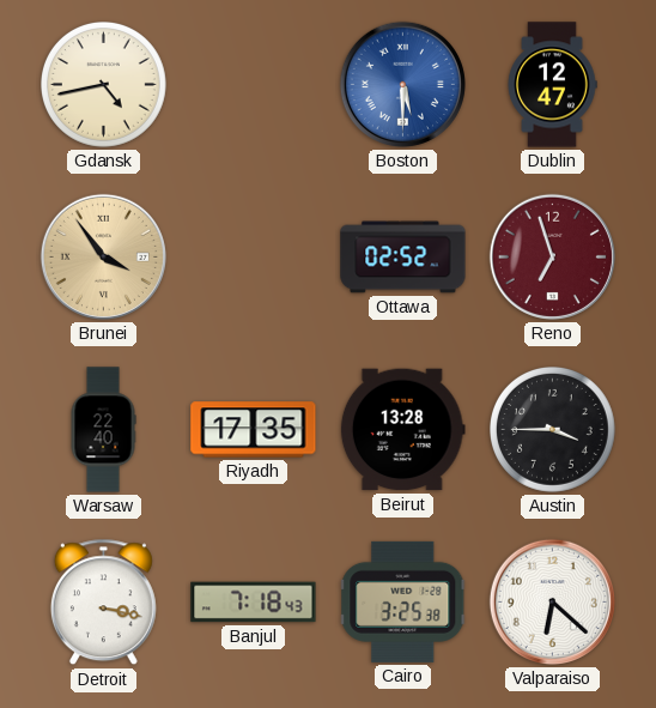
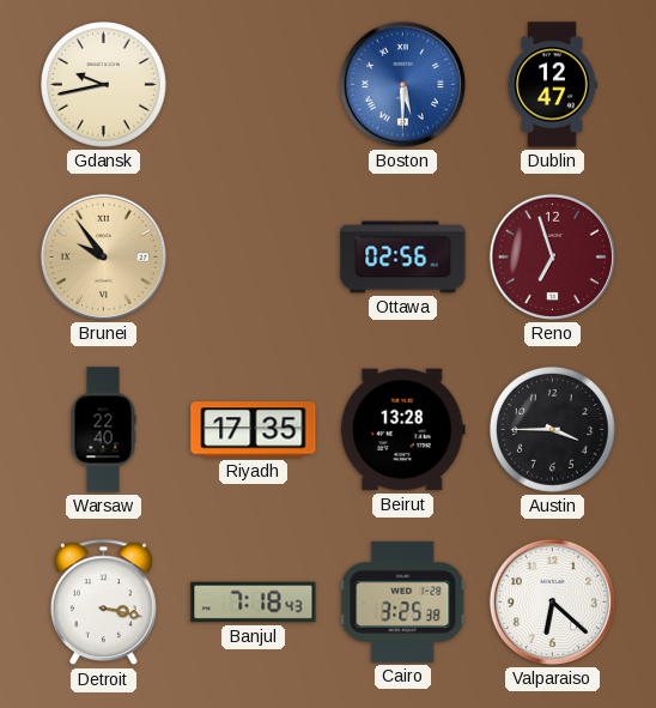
Gdansk: 4:43 -> 9:43
Brunei: 3:54 -> 9:54
Ottawa: 02:52 -> 02:56
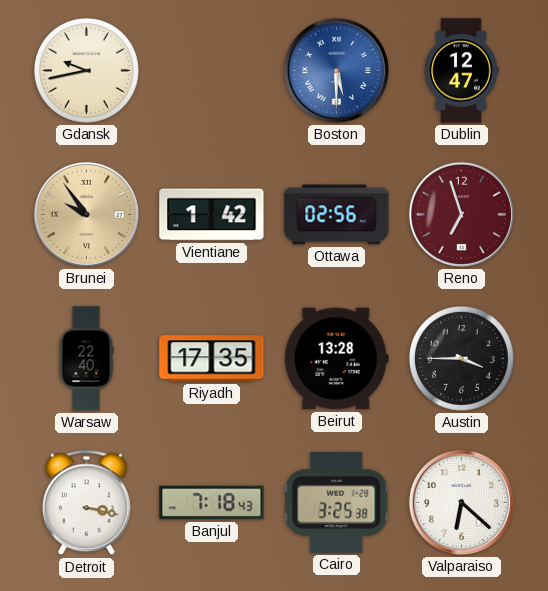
Vientiane: none -> 1:42
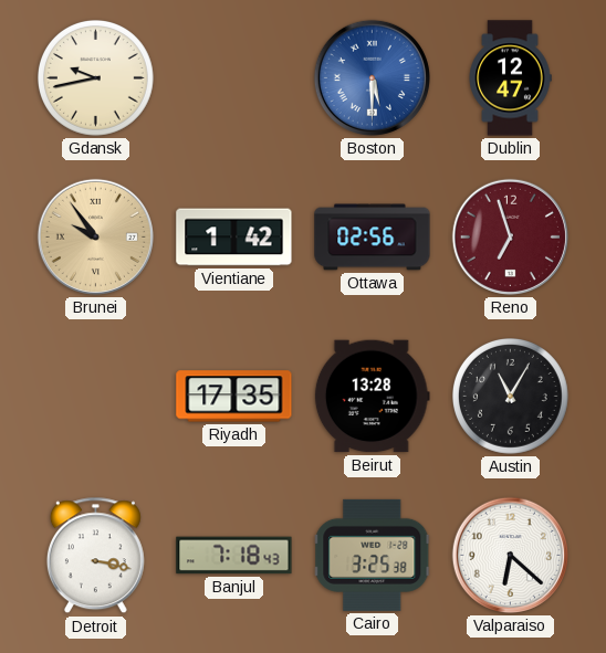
Warsaw: 22:40 -> none
Austin: 3:45 -> 11:05
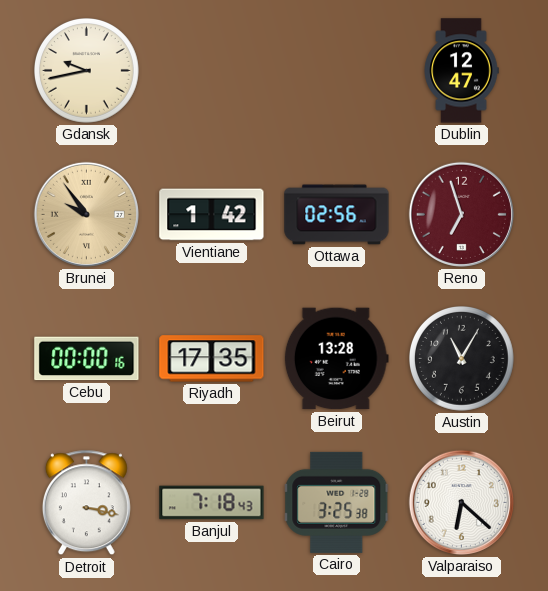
Boston: 5:30 -> none
Cebu: none -> 00:00
